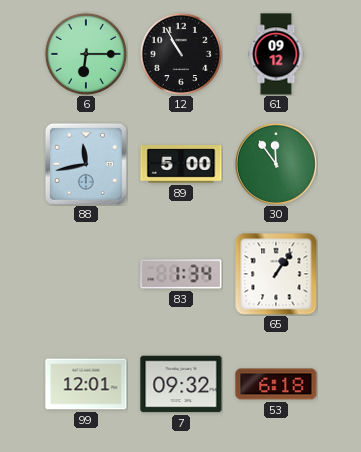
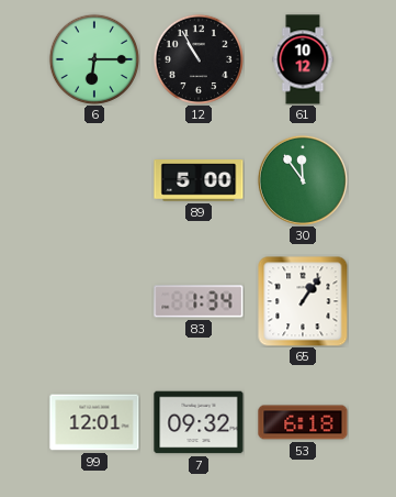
61: 09:12 -> 10:12
88: 11:43 -> none
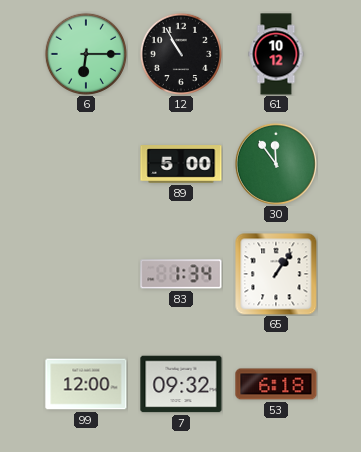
99: 12:01 -> 12:00
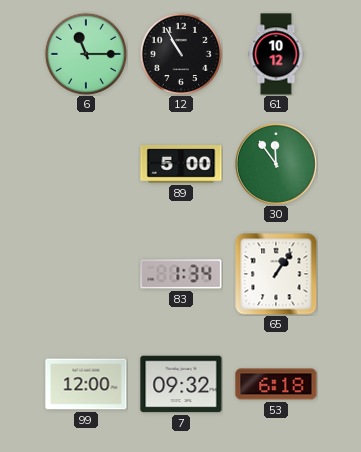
6: 6:15 -> 11:15
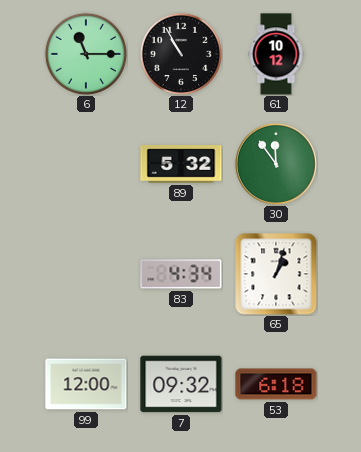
89: 5:00 -> 5:32
83: 1:34 -> 4:34
65: 1:06 -> 1:03
